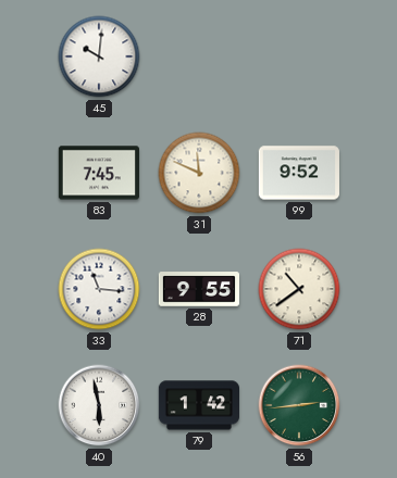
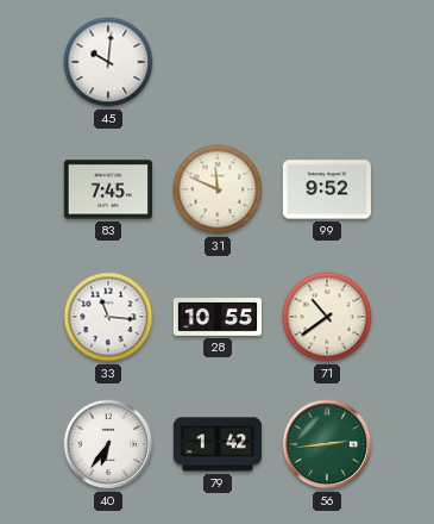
28: 9:55 -> 10:55
40: 5:58 -> 6:36
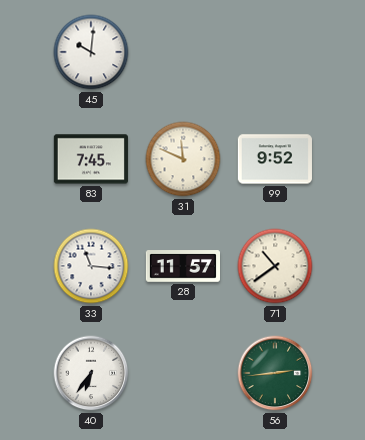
28: 10:55 -> 11:57
79: 1:42 -> none
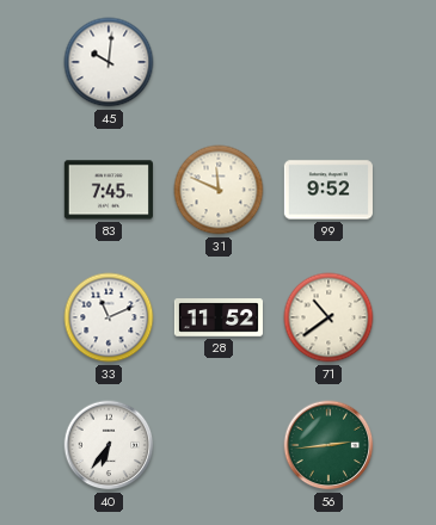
33: 11:16 -> 11:11
28: 11:57 -> 11:52
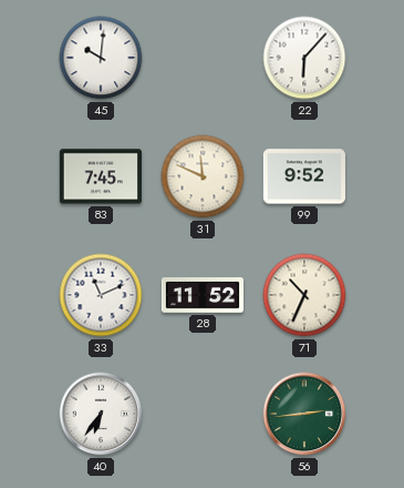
22: none -> 6:07
71: 10:39 -> 10:34
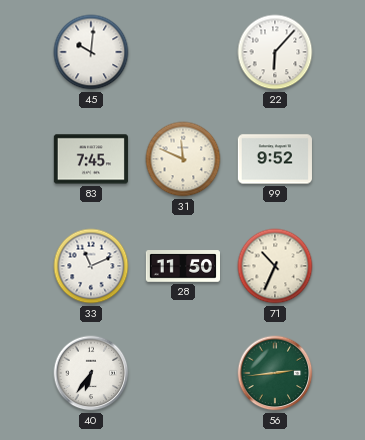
28: 11:52 -> 11:50
